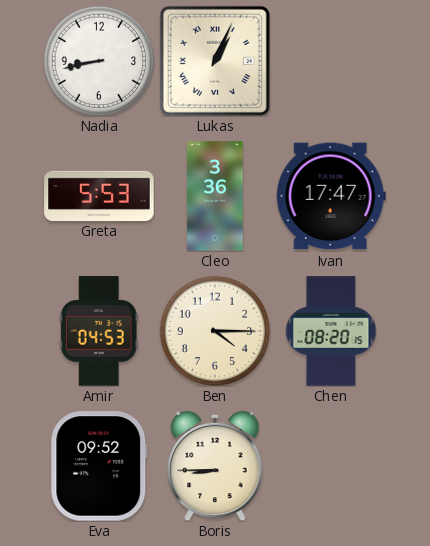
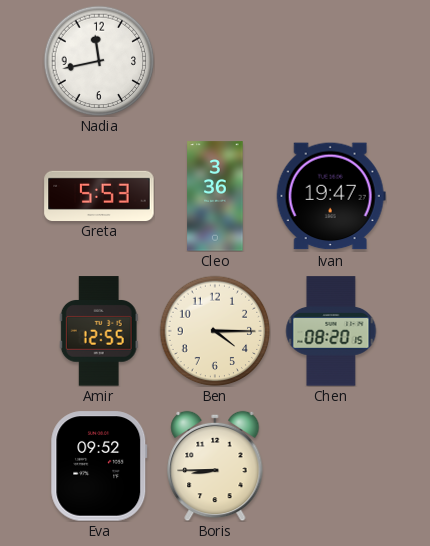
Nadia: 8:43 -> 11:43
Lukas: 1:04 -> none
Ivan: 17:47 -> 19:47
Amir: 04:53 -> 12:55
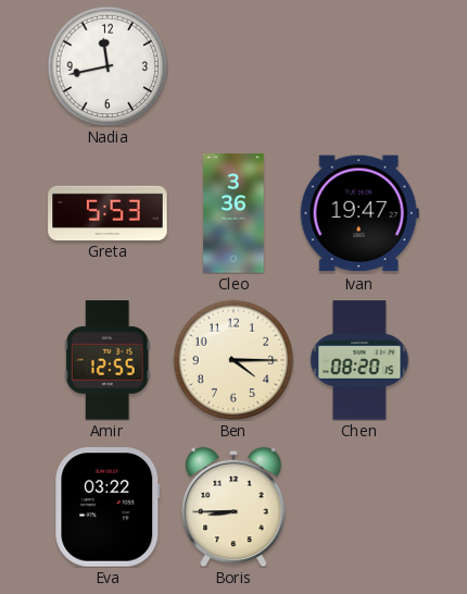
Eva: 09:52 -> 03:22
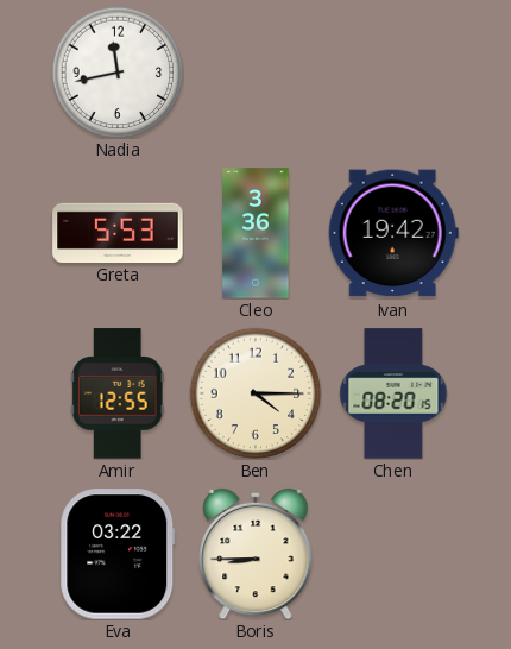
Ivan: 19:47 -> 19:42
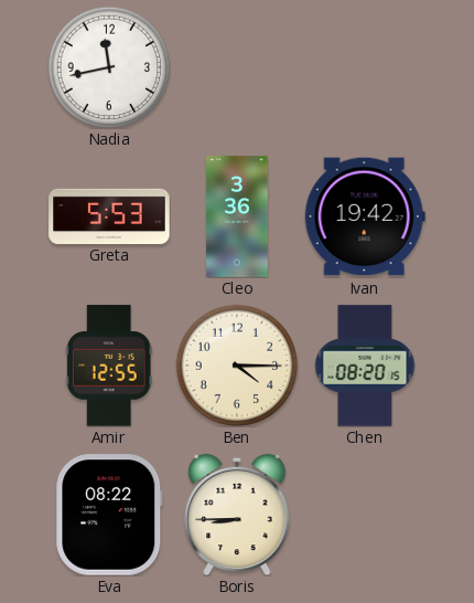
Eva: 03:22 -> 08:22
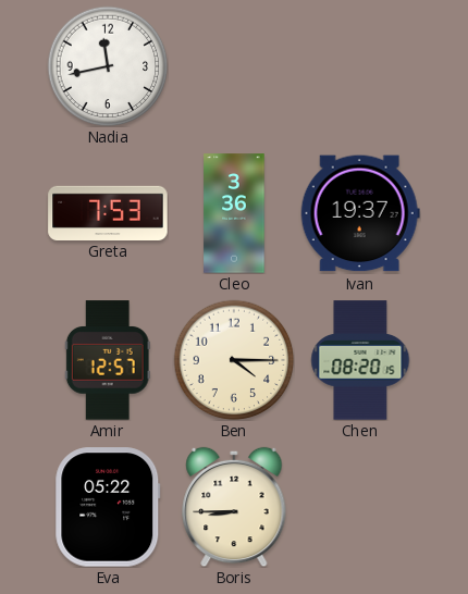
Greta: 5:53 -> 7:53
Ivan: 19:42 -> 19:37
Amir: 12:55 -> 12:57
Eva: 08:22 -> 05:22
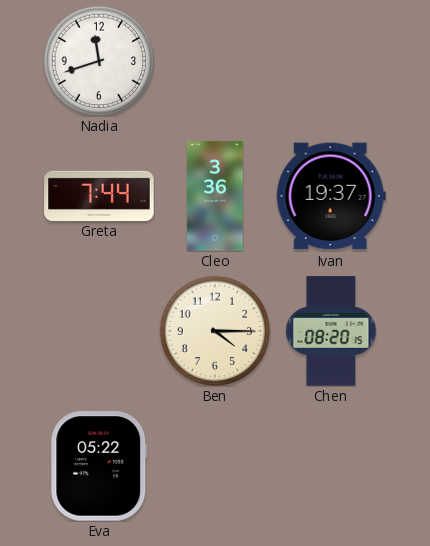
Nadia: 11:43 -> 11:42
Greta: 7:53 -> 7:44
Amir: 12:57 -> none
Boris: 8:45 -> none
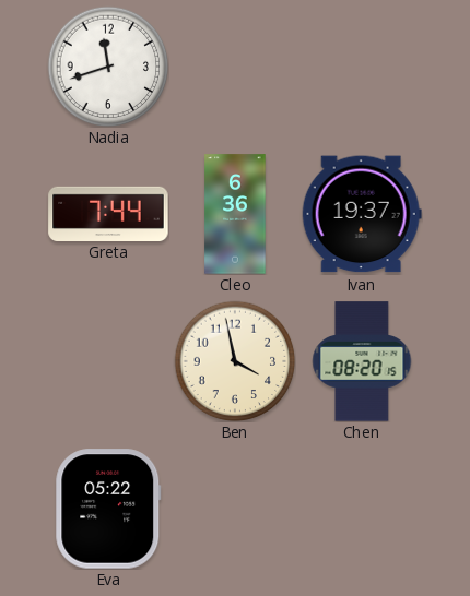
Cleo: 3:36 -> 6:36
Ben: 4:15 -> 3:58
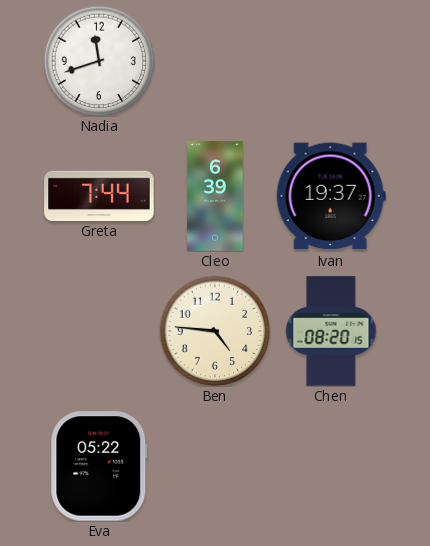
Cleo: 6:36 -> 6:39
Ben: 3:58 -> 4:46
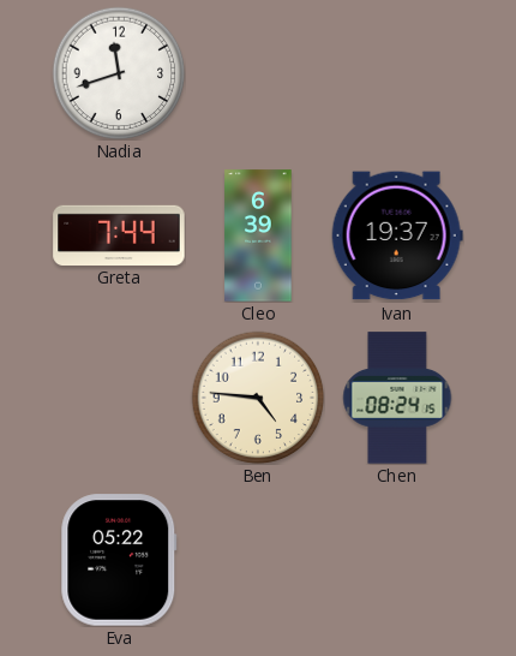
Chen: 08:20 -> 08:24
